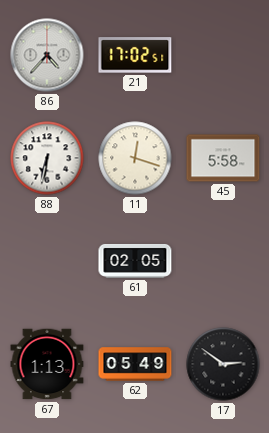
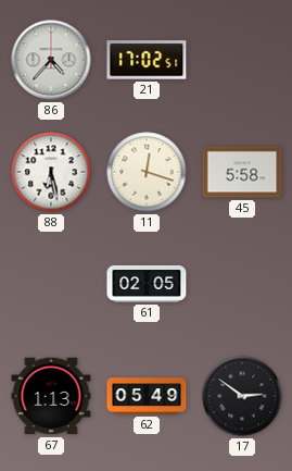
88: 6:32 -> 6:28
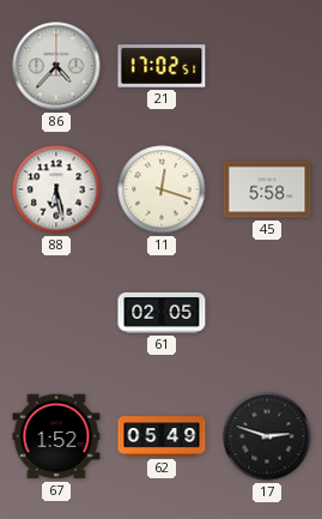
67: 1:13 -> 1:52
17: 2:51 -> 2:48
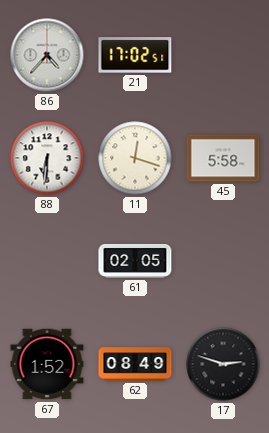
88: 6:28 -> 6:31
62: 05:49 -> 08:49
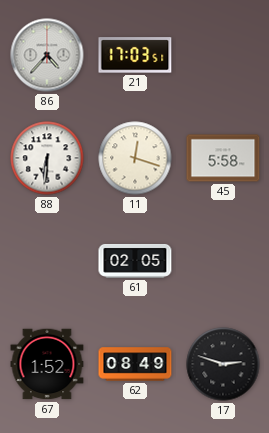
21: 17:02 -> 17:03
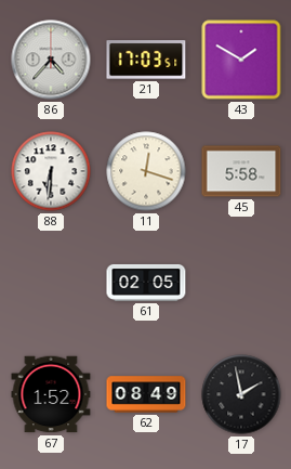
43: none -> 1:50
17: 2:48 -> 1:58
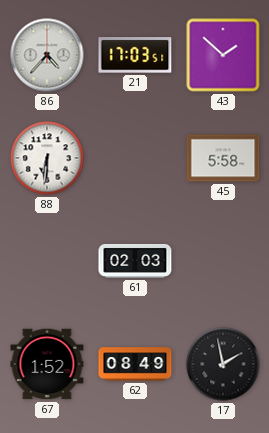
43: 1:50 -> 1:52
11: 12:18 -> none
61: 02:05 -> 02:03
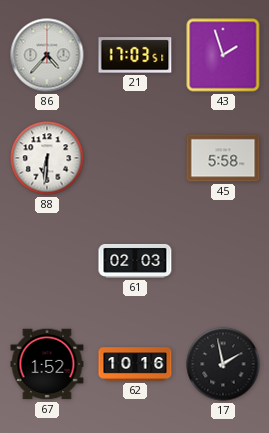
43: 1:52 -> 1:57
62: 08:49 -> 10:16
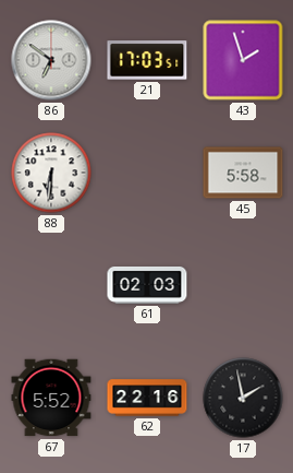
86: 4:37 -> 6:51
67: 1:52 -> 5:52
62: 10:16 -> 22:16
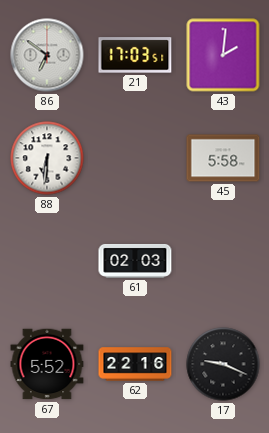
43: 1:57 -> 2:01
17: 1:58 -> 9:19
